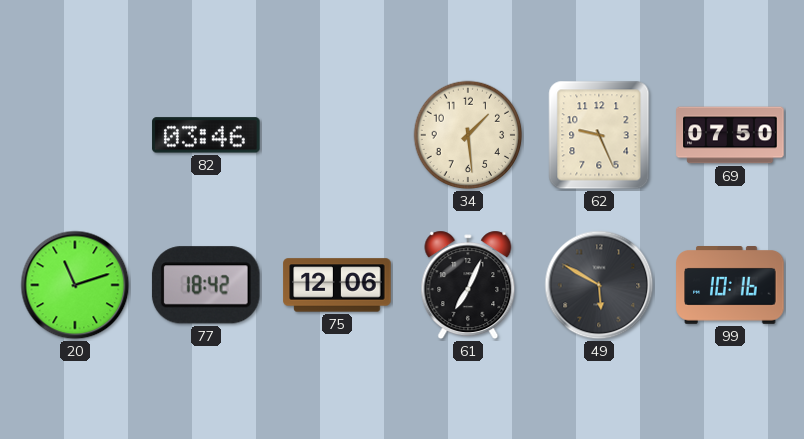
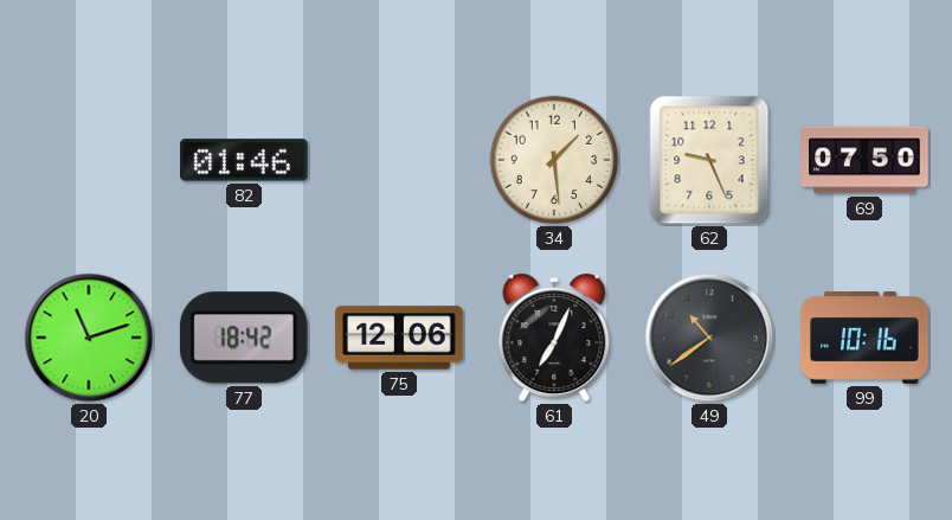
82: 03:46 -> 01:46
49: 5:50 -> 10:39
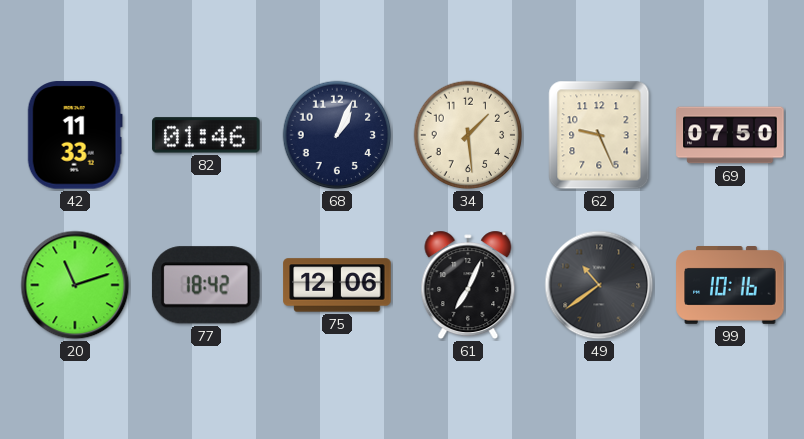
42: none -> 11:33
68: none -> 1:04
